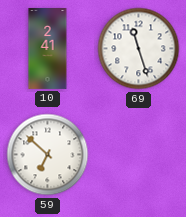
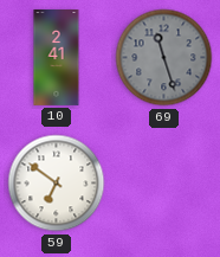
69 dial: white -> grey
59: 6:52 -> 6:51
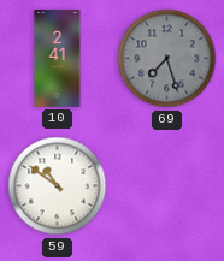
69: 11:27 -> 7:27
59: 6:51 -> 10:51
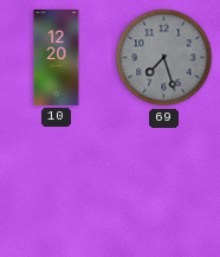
10: 2:41 -> 12:20
59: 10:51 -> none
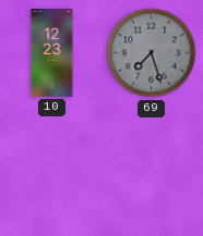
10: 12:20 -> 12:23
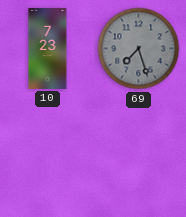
10: 12:23 -> 7:23
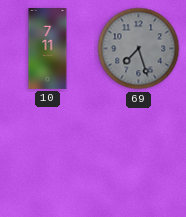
10: 7:23 -> 7:11
